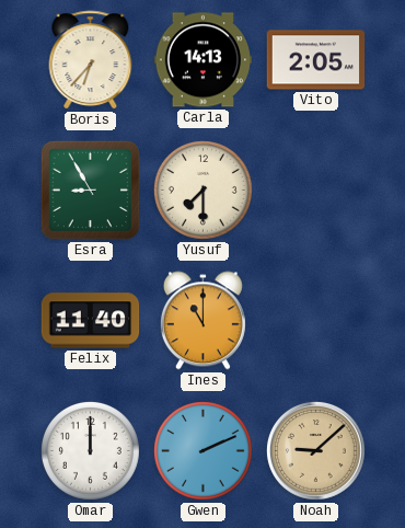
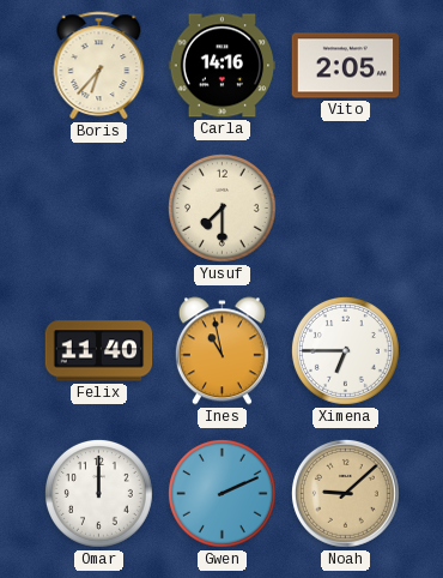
Carla: 14:13 -> 14:16
Esra: 8:55 -> none
Ines: 11:00 -> 10:58
Ximena: none -> 6:45
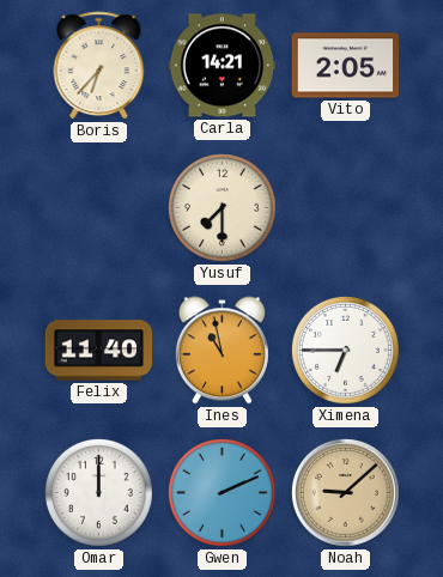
Carla: 14:16 -> 14:21
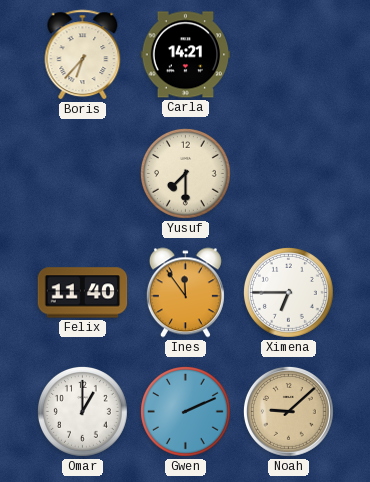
Vito: 2:05 -> none
Ines: 10:58 -> 11:54
Omar: 12:00 -> 1:00
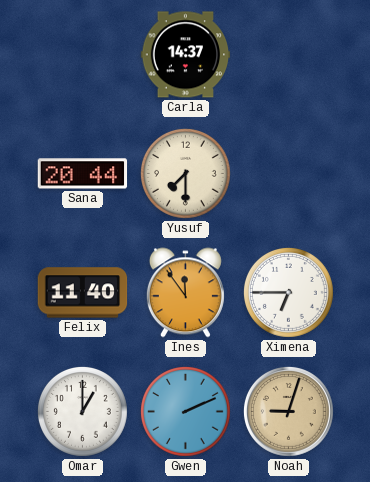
Boris: 6:37 -> none
Carla: 14:21 -> 14:37
Sana: none -> 20:44
Noah: 9:08 -> 9:03
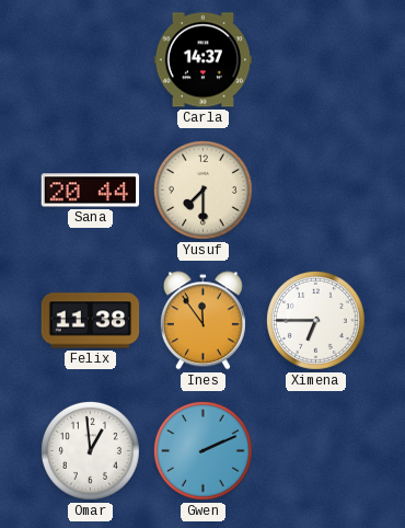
Felix: 11:40 -> 11:38
Omar: 1:00 -> 12:59
Noah: 9:03 -> none
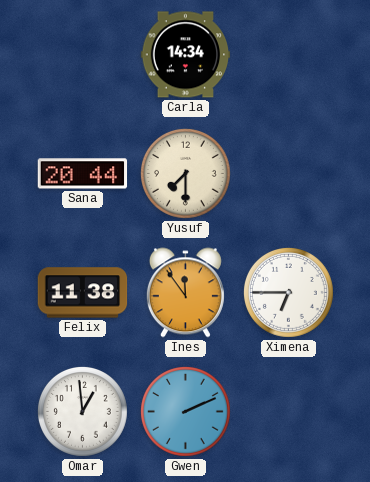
Carla: 14:37 -> 14:34
